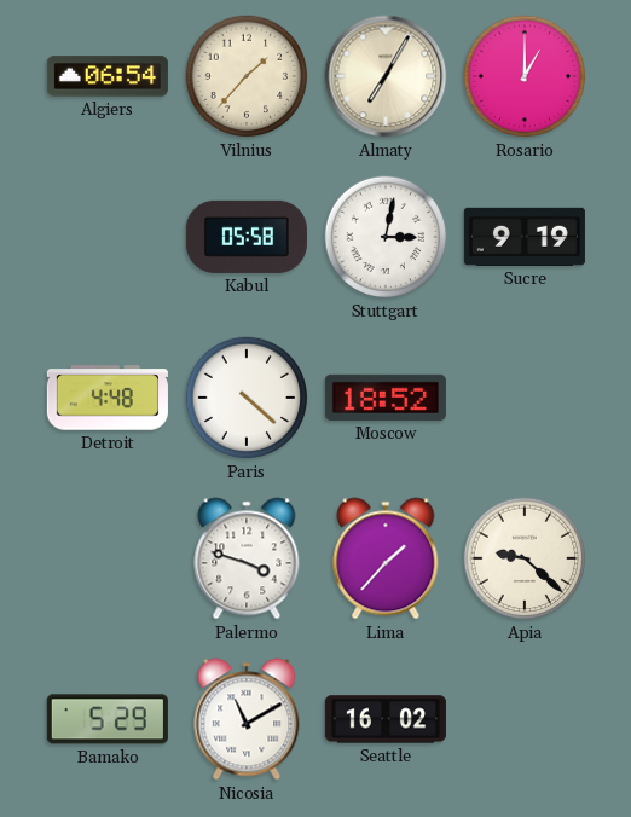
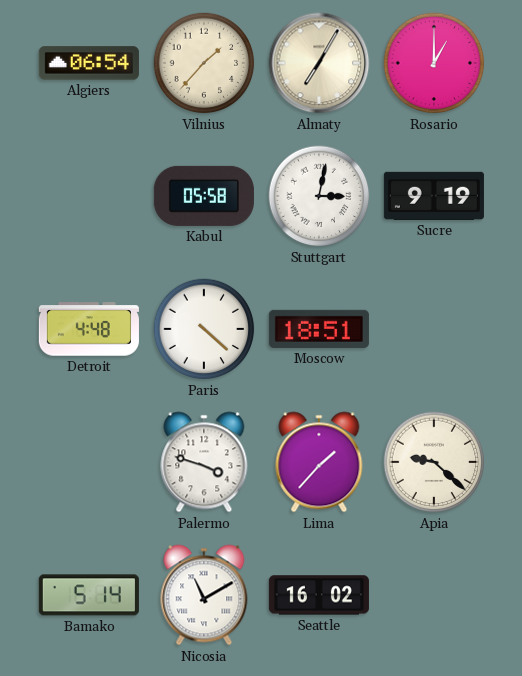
Moscow: 18:52 -> 18:51
Bamako: 5:29 -> 5:14
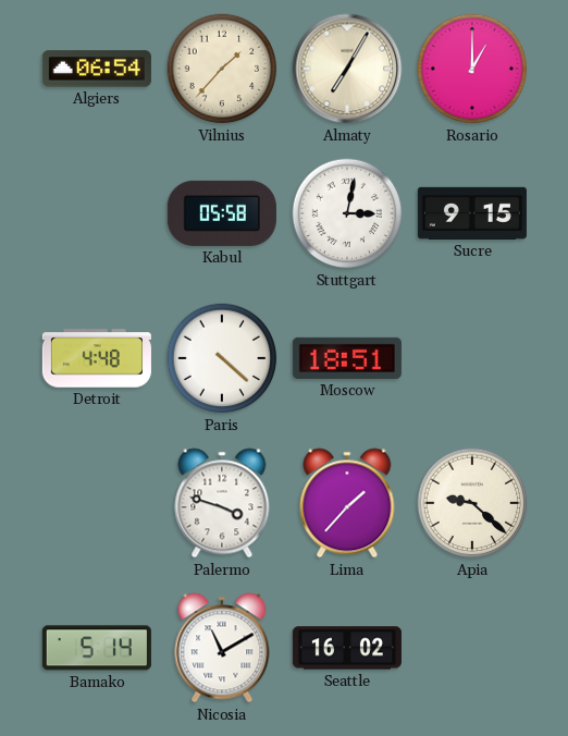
Sucre: 9:19 -> 9:15
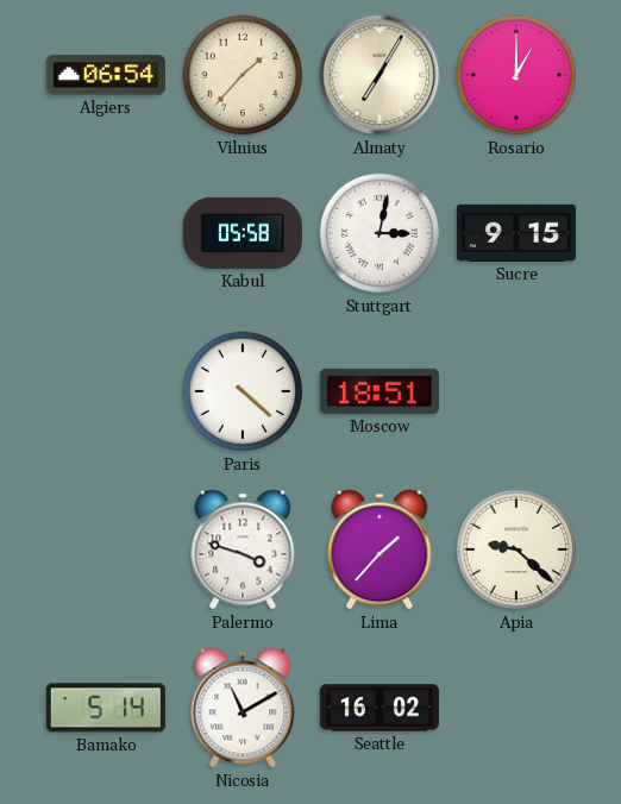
Detroit: 4:48 -> none
